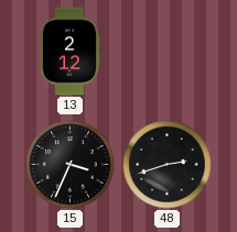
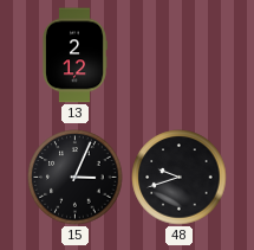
15: 3:34 -> 3:04
48: 2:42 -> 9:42
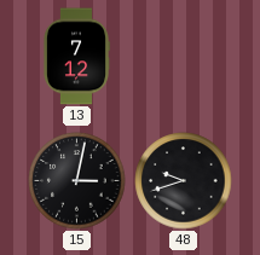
13: 2:12 -> 7:12
15: 3:04 -> 3:02
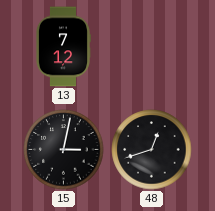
48: 9:42 -> 12:42
